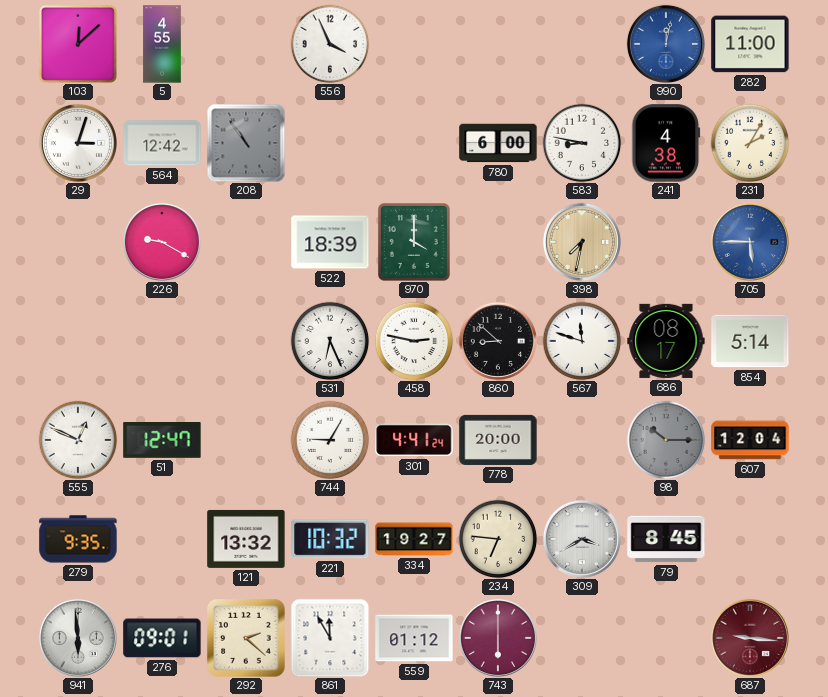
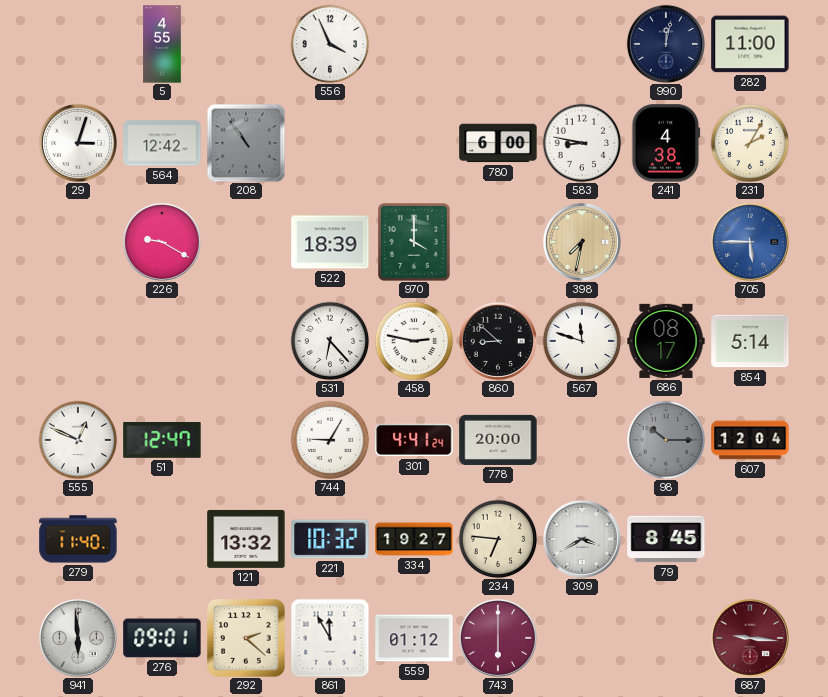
103: 12:08 -> none
990 dial: blue -> navy
531: 6:26 -> 6:23
279: 9:35 -> 11:40
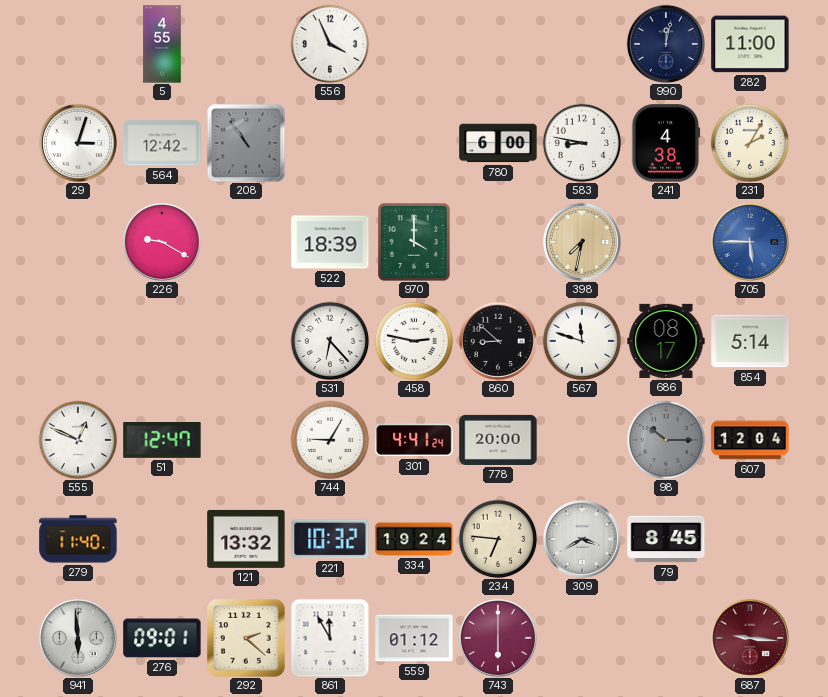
334: 19:27 -> 19:24
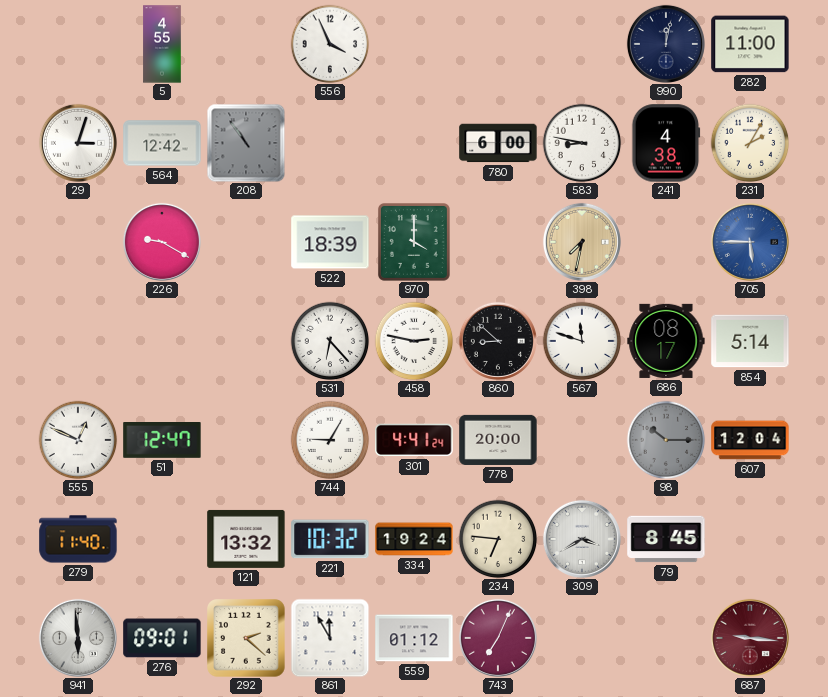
743: 6:00 -> 7:04
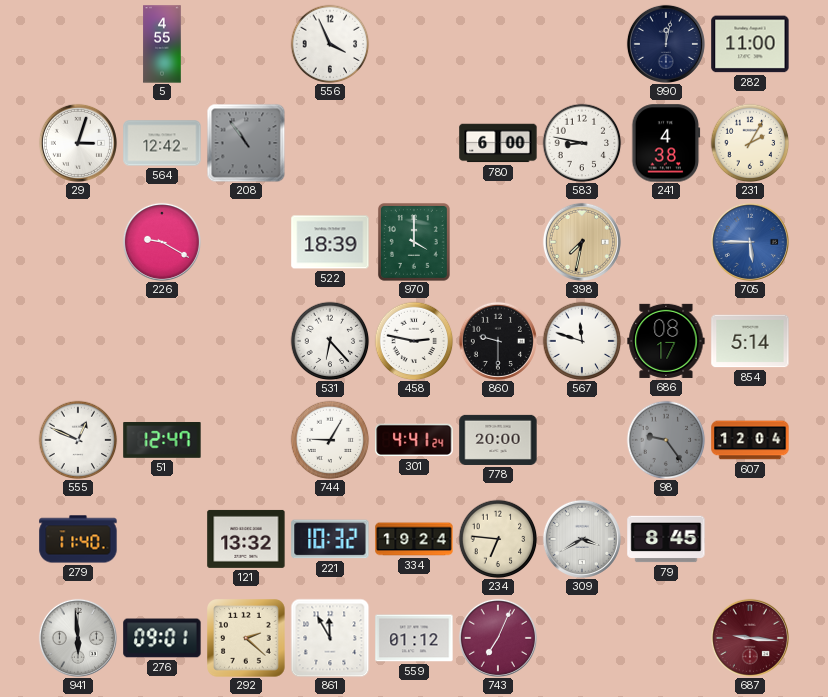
860: 8:52 -> 9:30
98: 10:15 -> 9:24
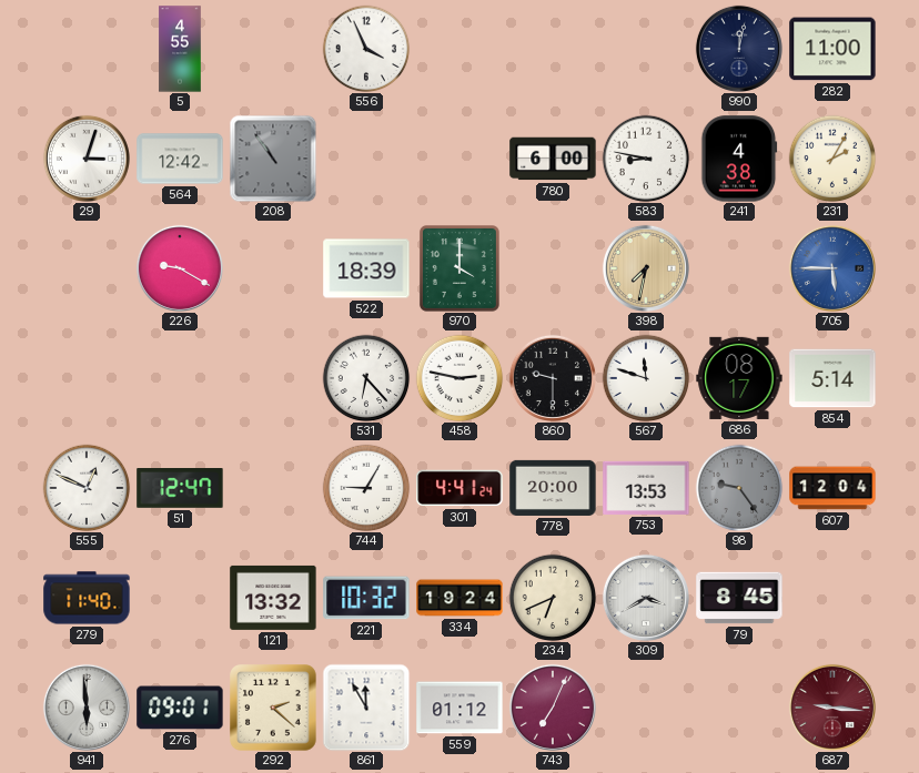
753: none -> 13:53
234: 6:46 -> 6:41
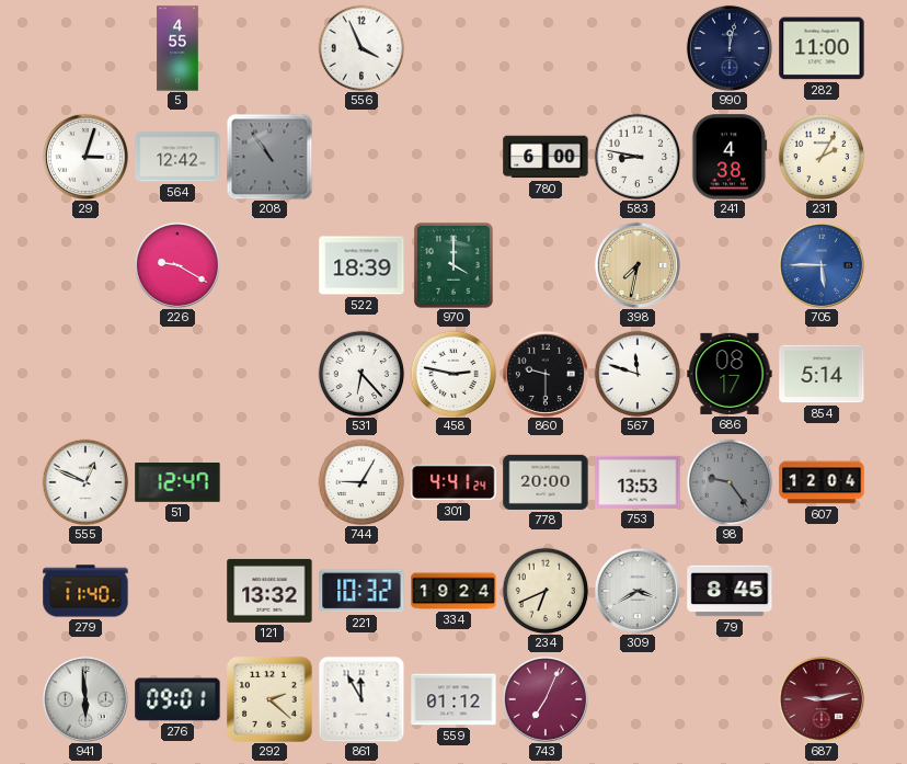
687: 9:16 -> 9:13
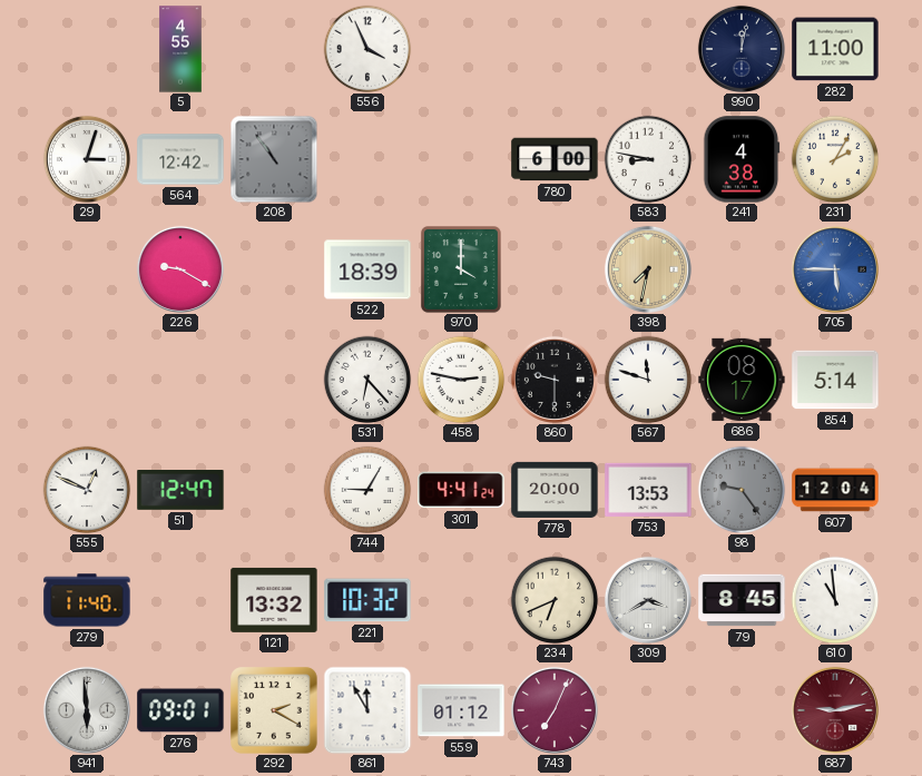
334: 19:24 -> none
610: none -> 10:59
292: 2:22 -> 2:20
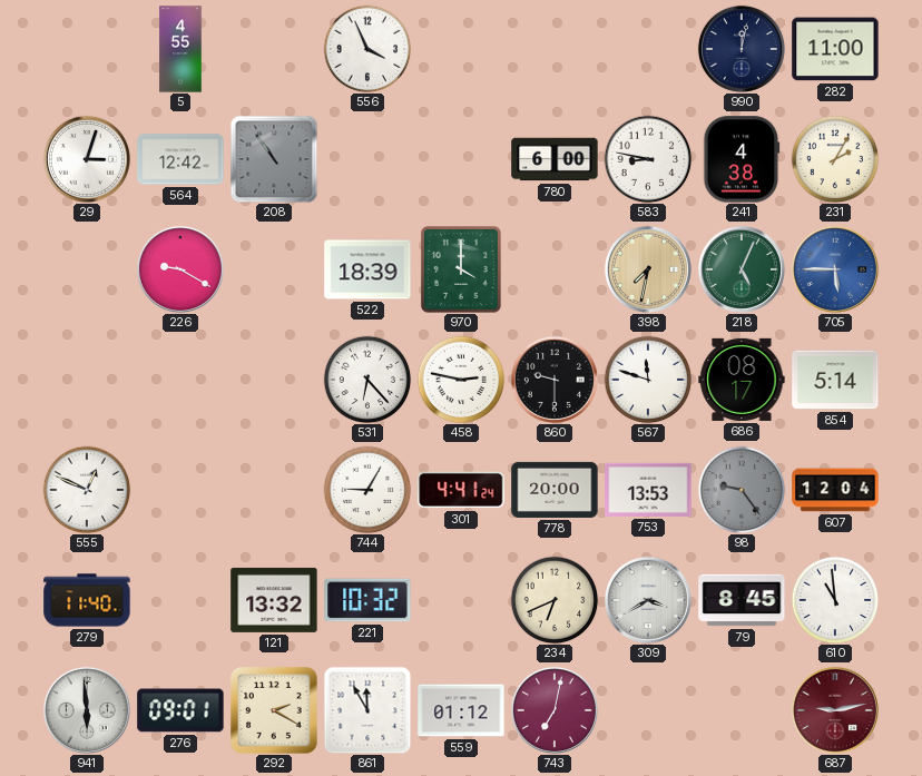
218: none -> 5:04
51: 12:47 -> none
743: 7:04 -> 7:02
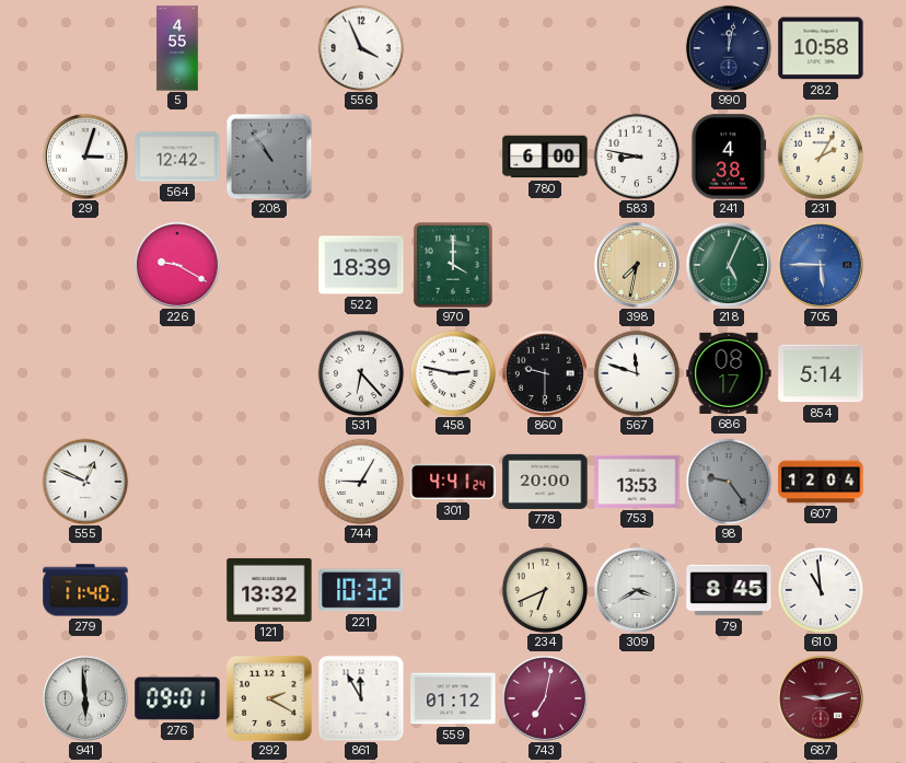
282: 11:00 -> 10:58
